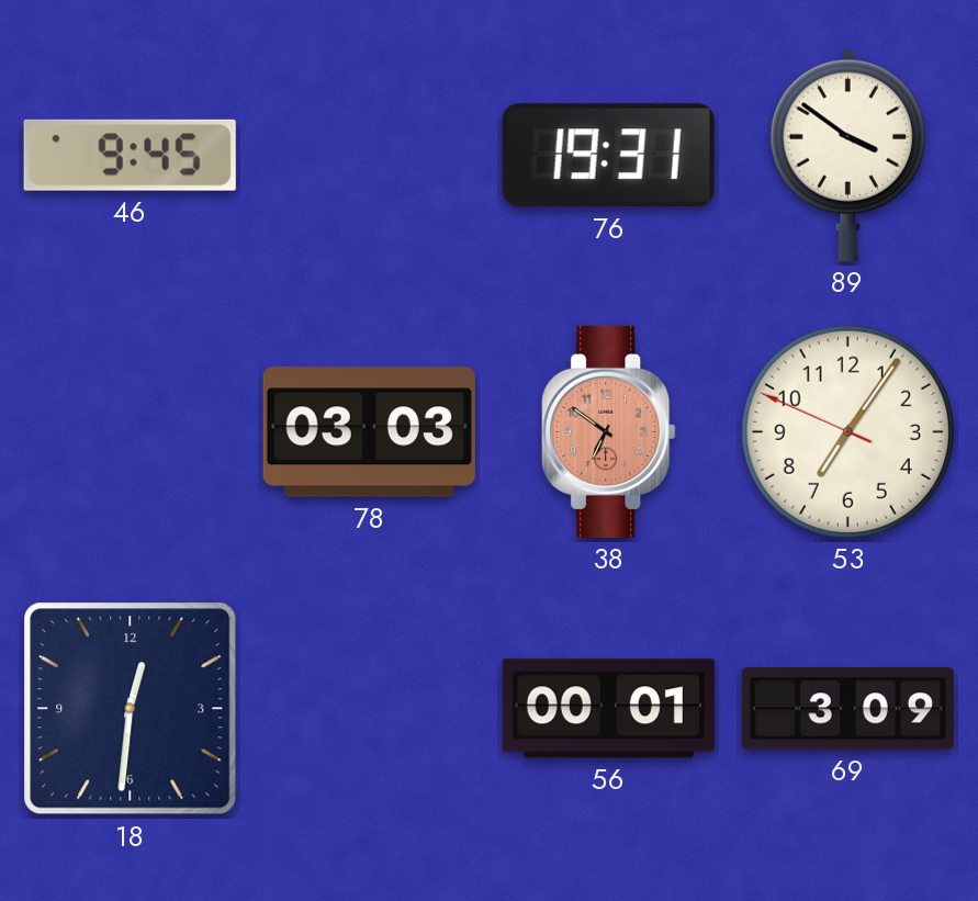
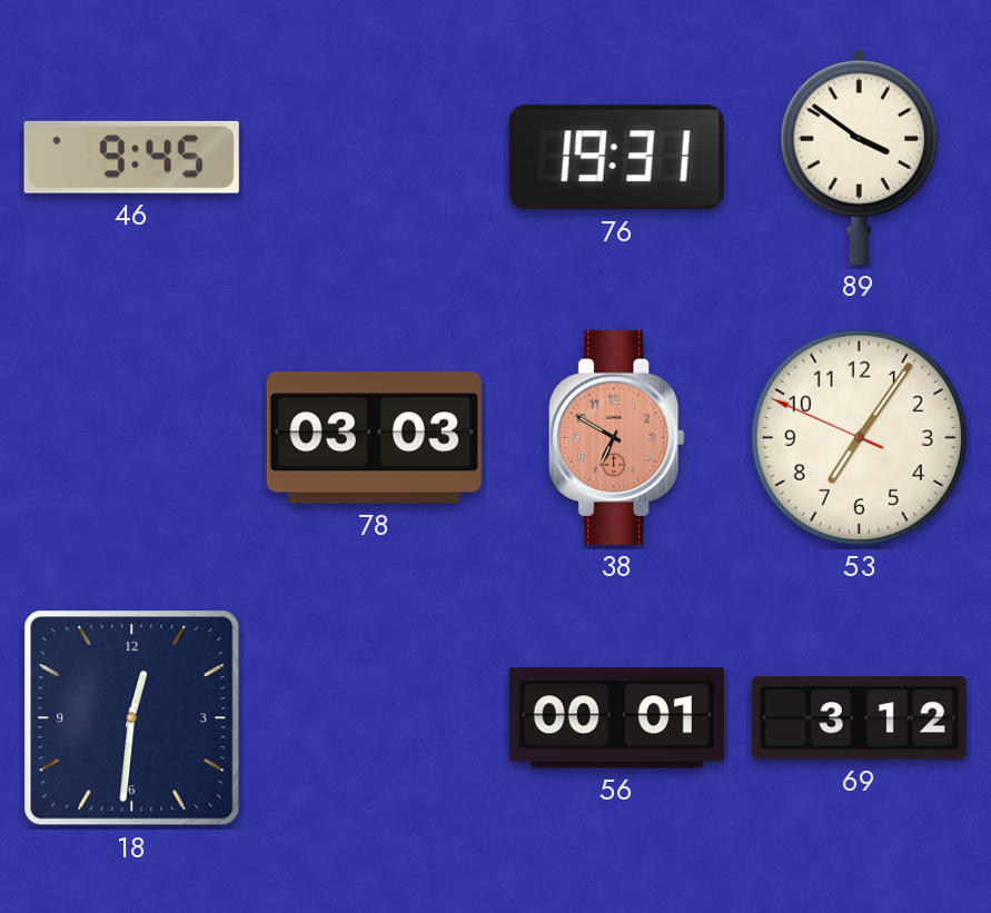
38: 6:51 -> 6:50
69: 3:09 -> 3:12
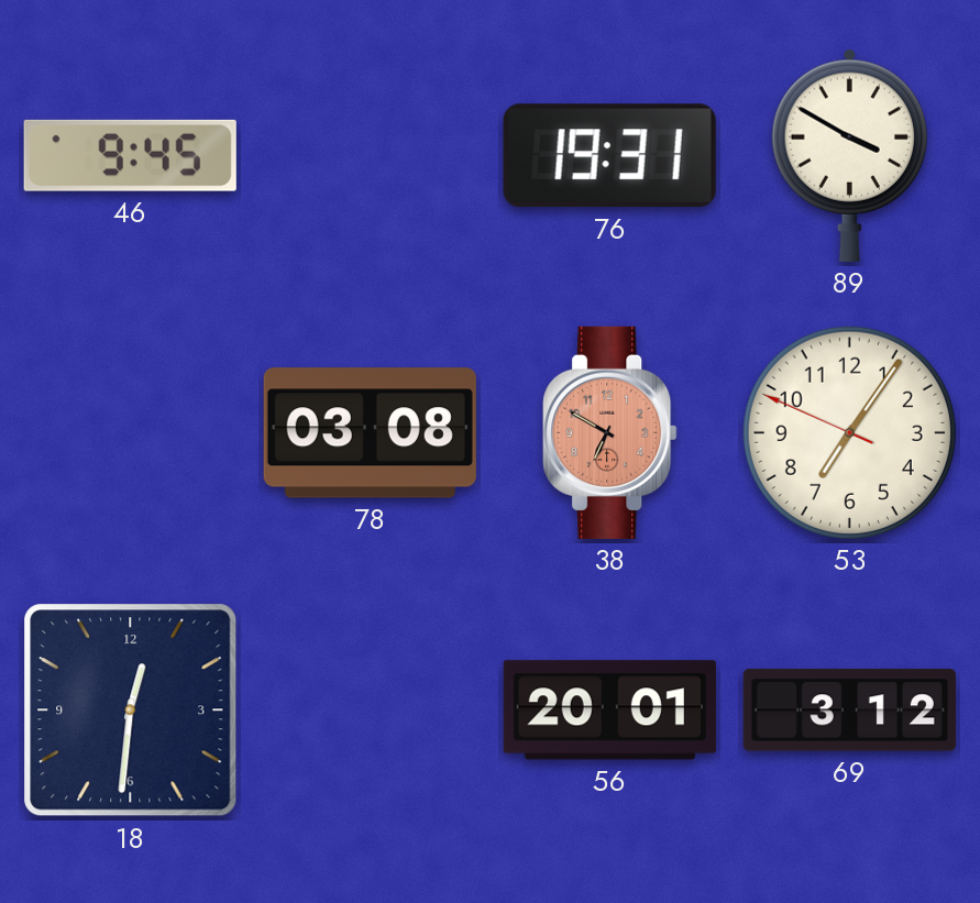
89: 3:51 -> 3:50
78: 03:03 -> 03:08
56: 00:01 -> 20:01
